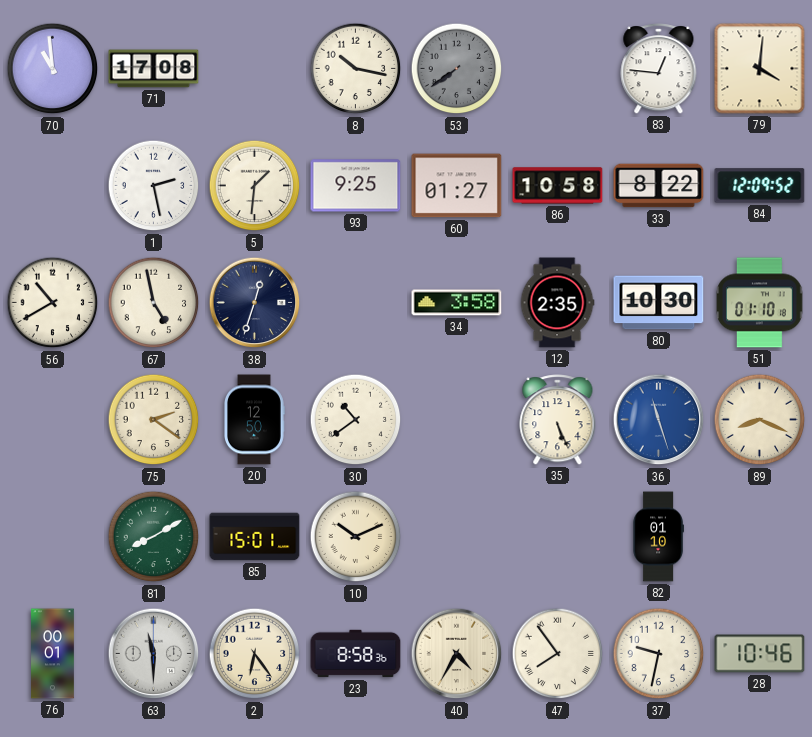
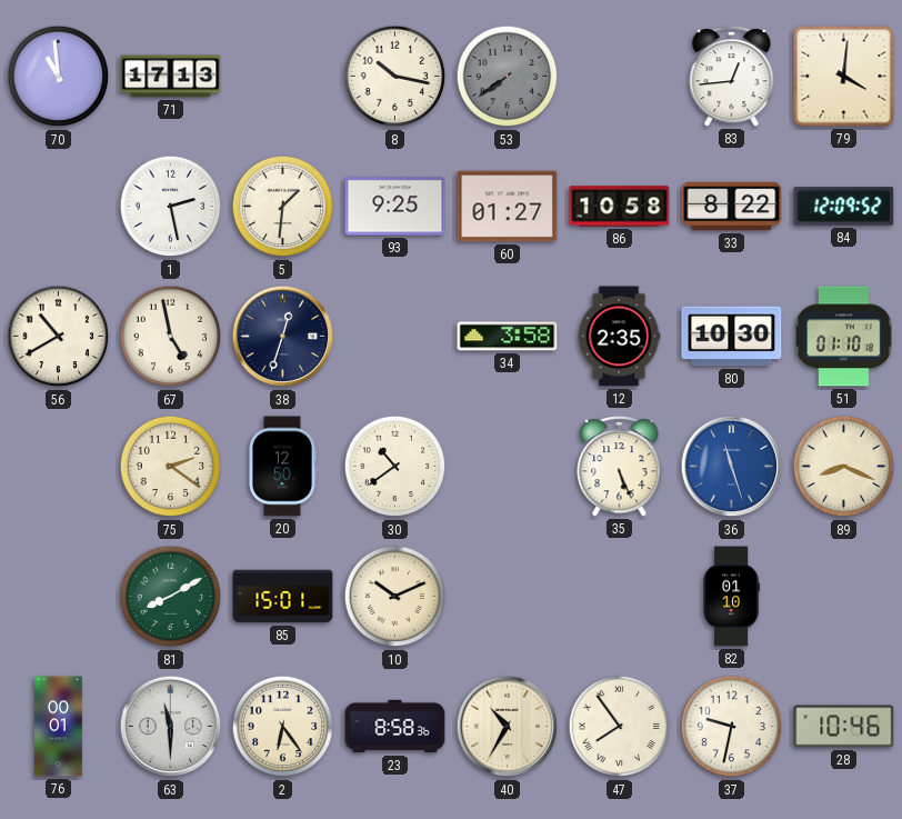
71: 17:08 -> 17:13
83: 12:46 -> 12:44
40: 4:35 -> 10:35
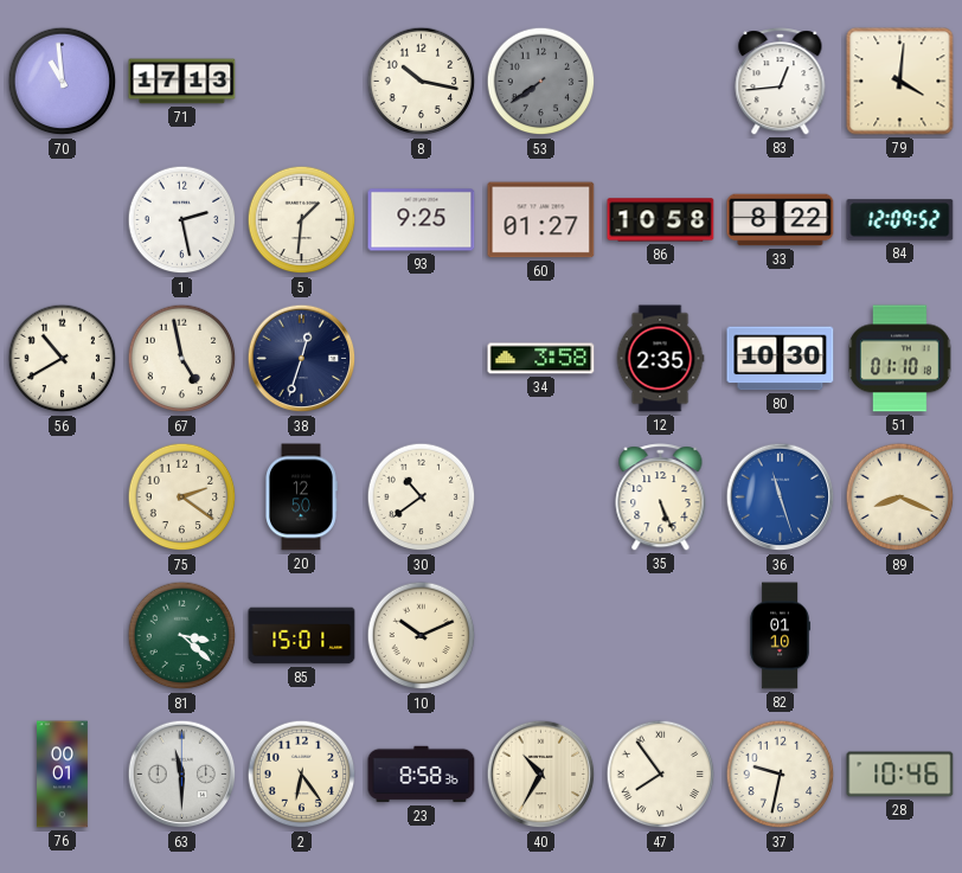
81: 8:10 -> 3:22
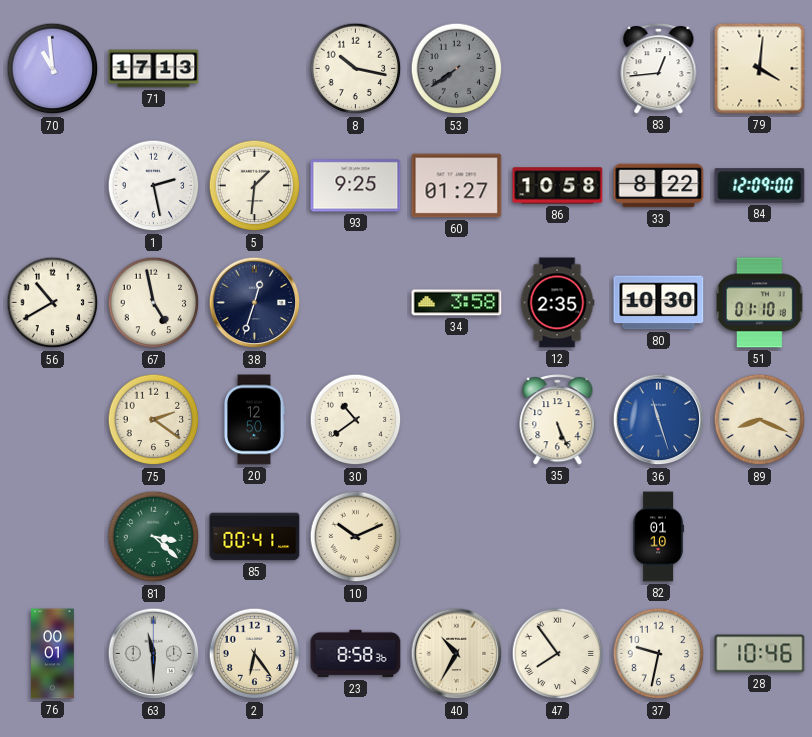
84: 12:09:52 -> 12:09:00
85: 15:01 -> 00:41
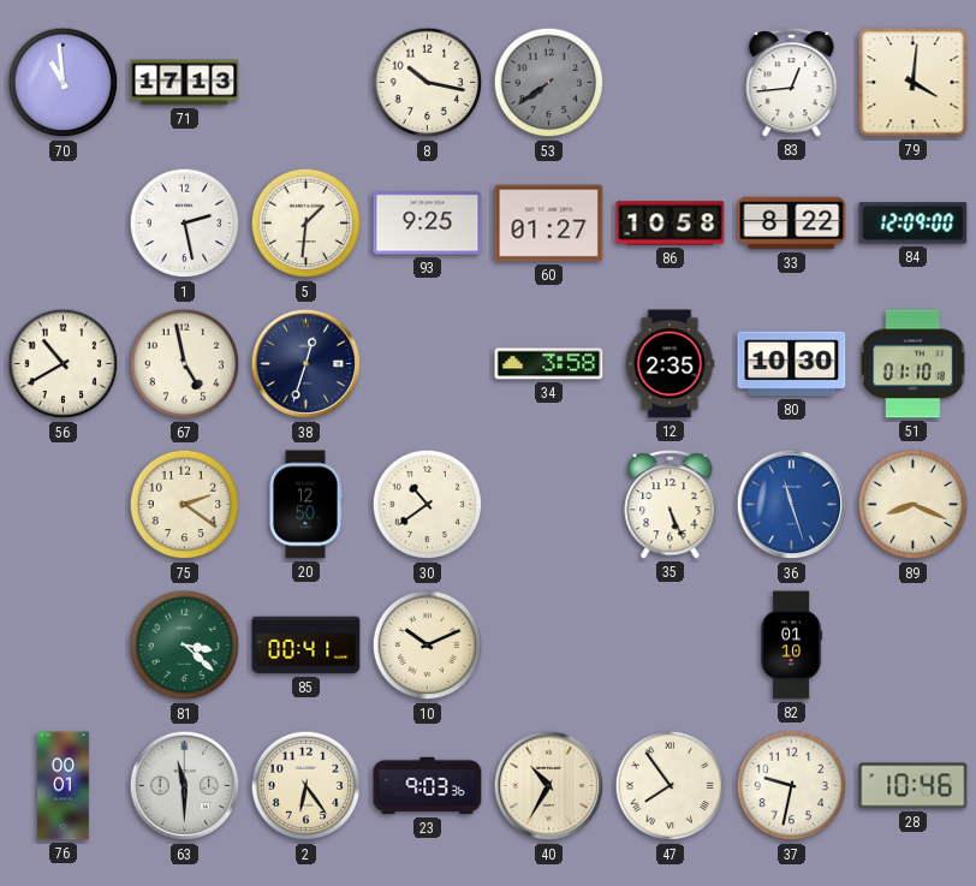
23: 8:58 -> 9:03
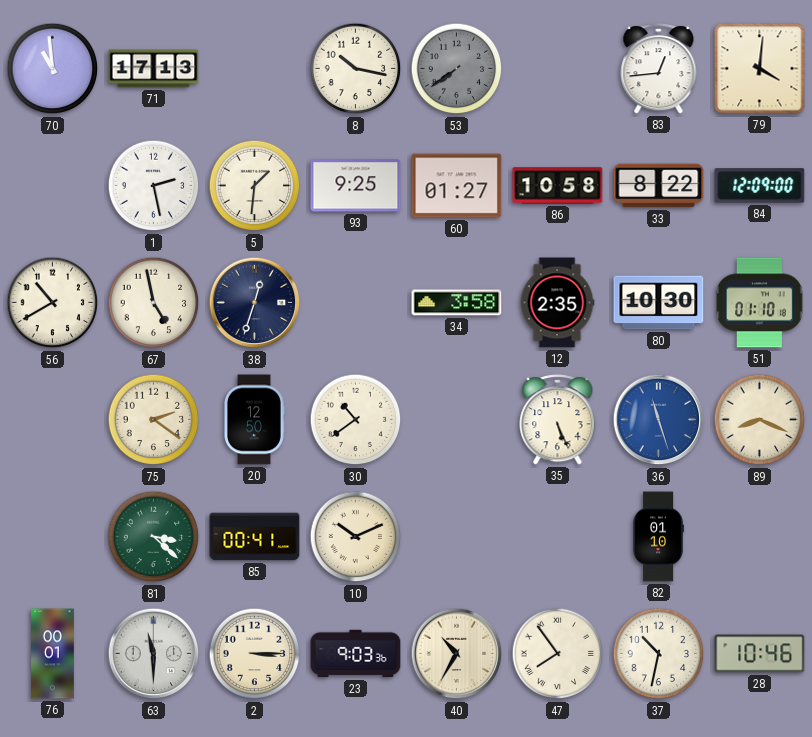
2: 6:24 -> 3:15
37: 9:32 -> 10:32
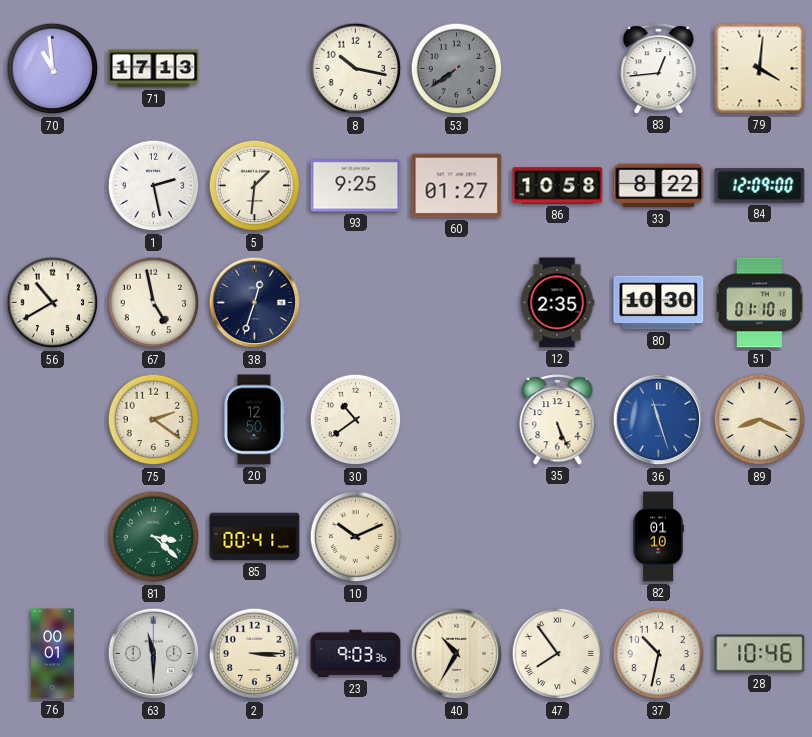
34: 3:58 -> none
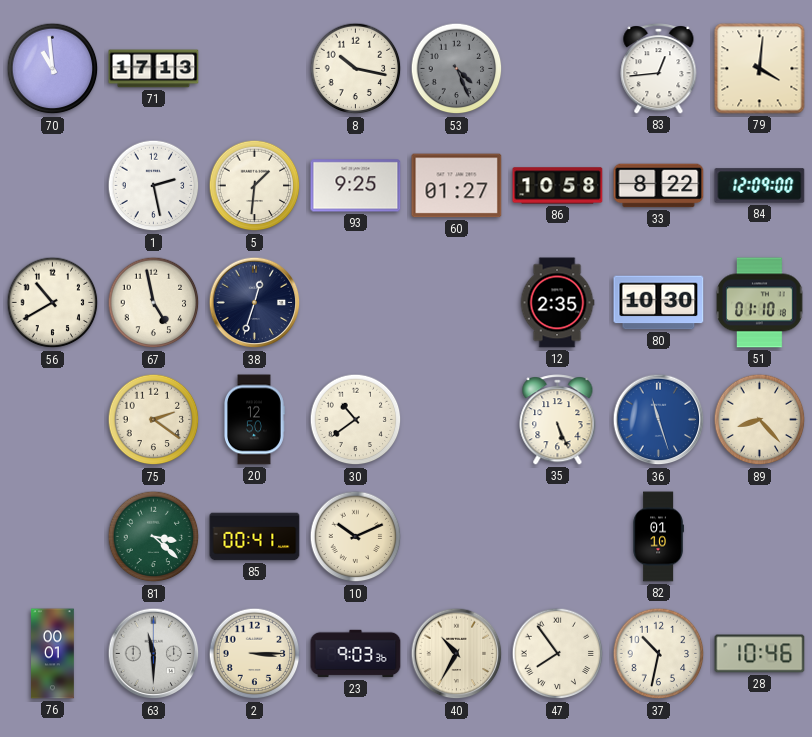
53: 7:39 -> 4:26
89: 8:19 -> 8:23
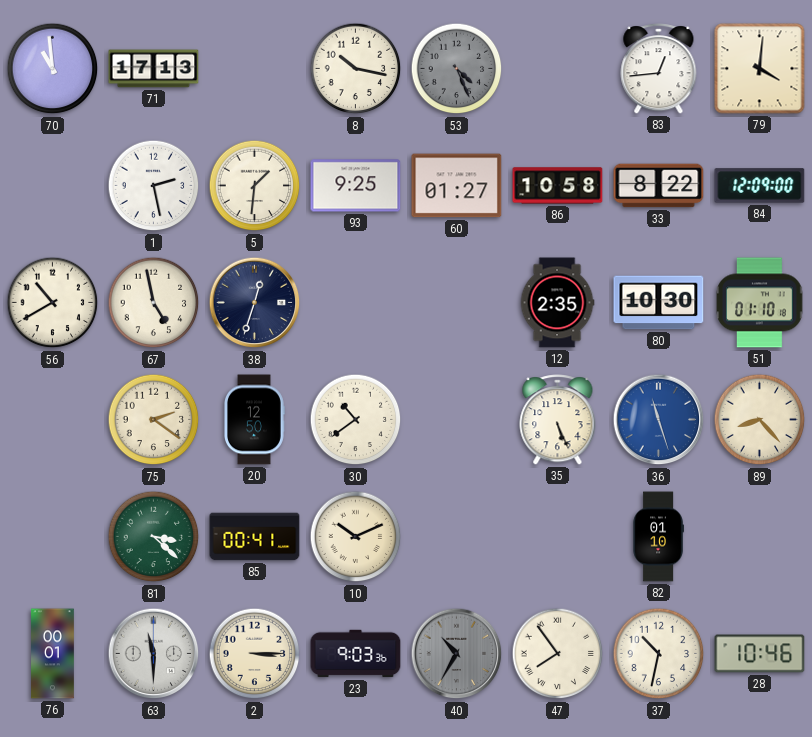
40 dial: cream -> grey
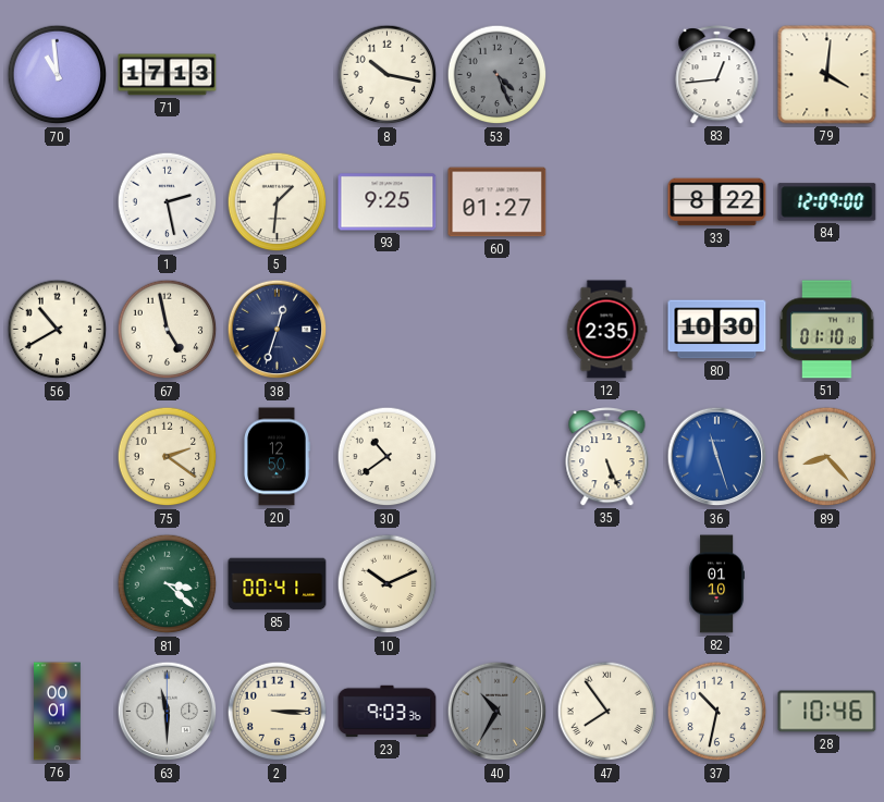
86: 10:58 -> none
